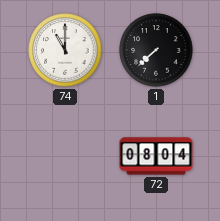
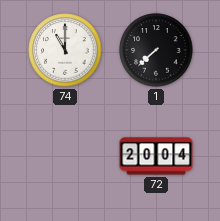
72: 08:04 -> 20:04
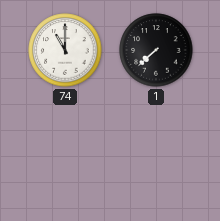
72: 20:04 -> none
